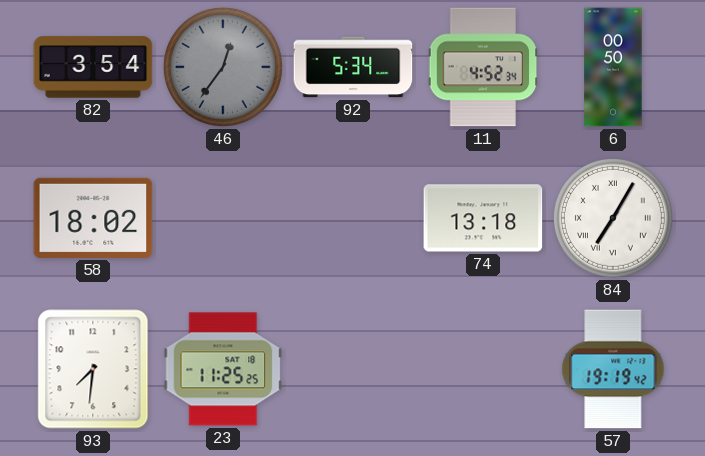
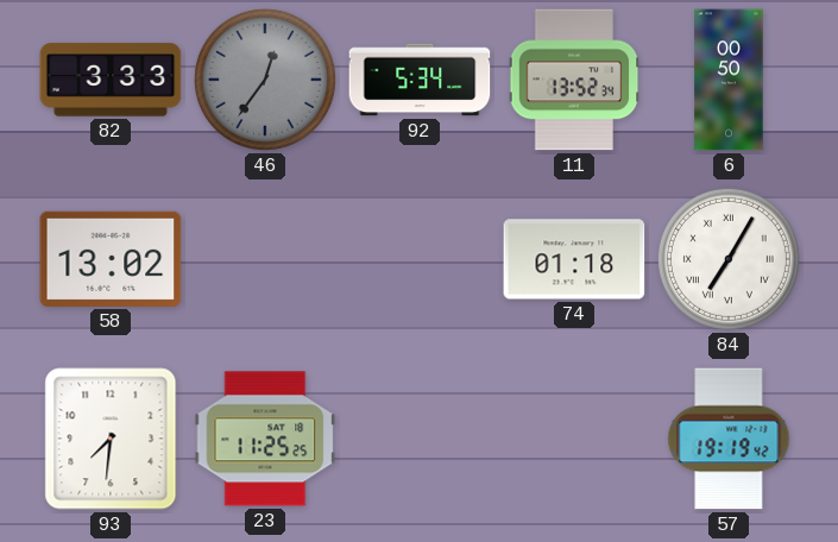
82: 3:54 -> 3:33
11: 4:52 -> 13:52
58: 18:02 -> 13:02
74: 13:18 -> 01:18
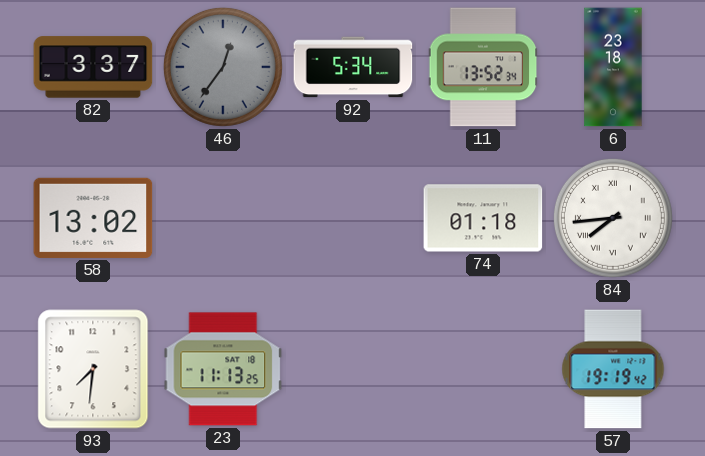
82: 3:33 -> 3:37
6: 00:50 -> 23:18
84: 7:05 -> 7:44
23: 11:25 -> 11:13
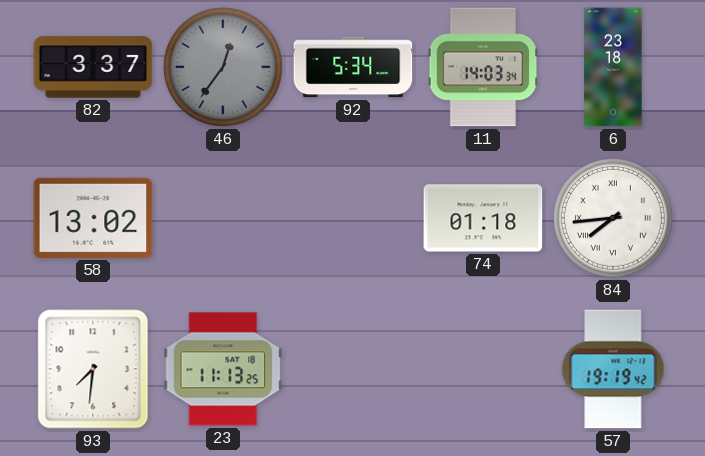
11: 13:52 -> 14:03
